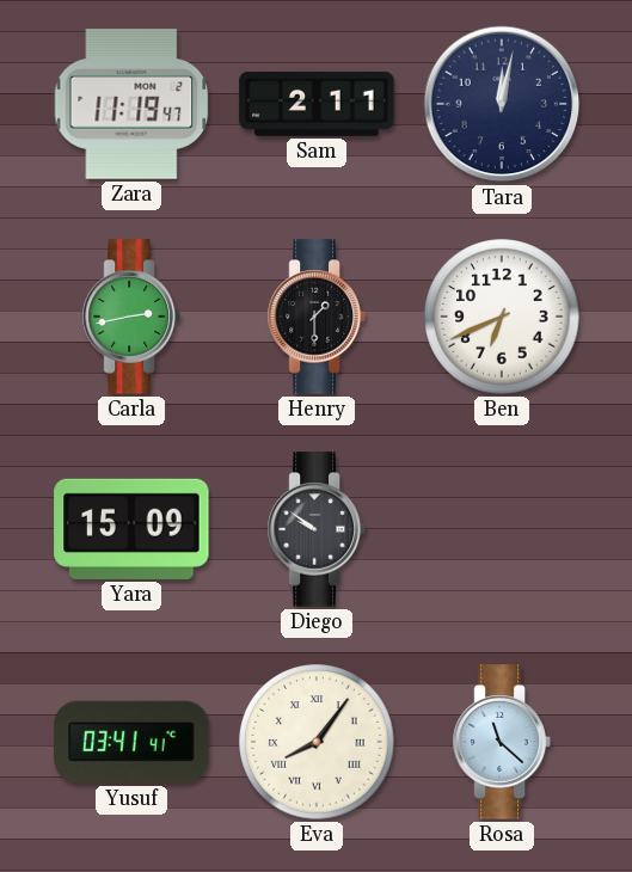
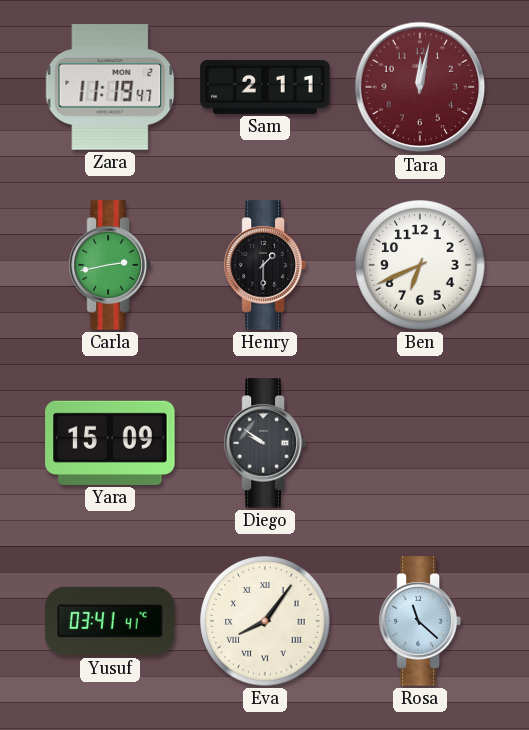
Tara dial: navy -> burgundy
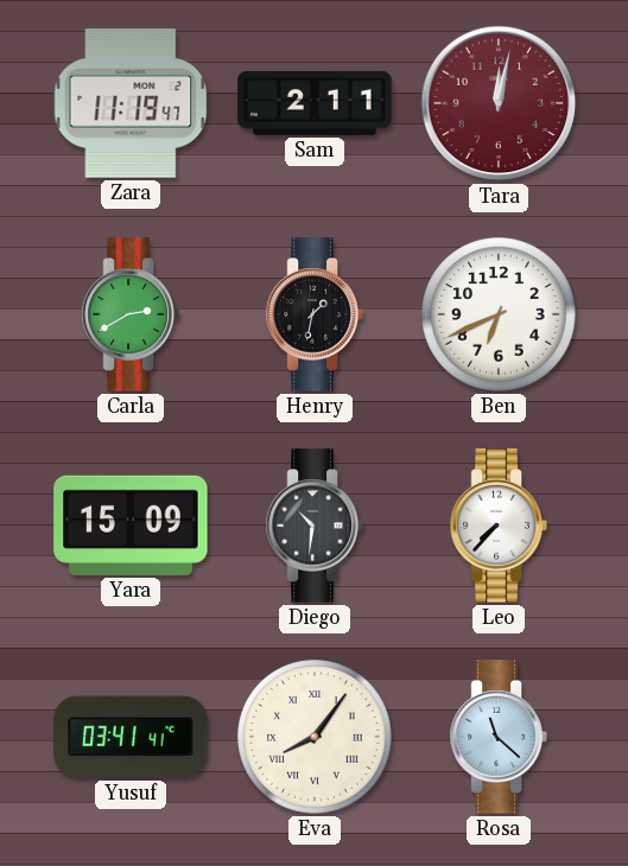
Carla: 2:43 -> 2:40
Henry: 1:30 -> 1:32
Diego: 9:51 -> 10:31
Leo: none -> 7:37
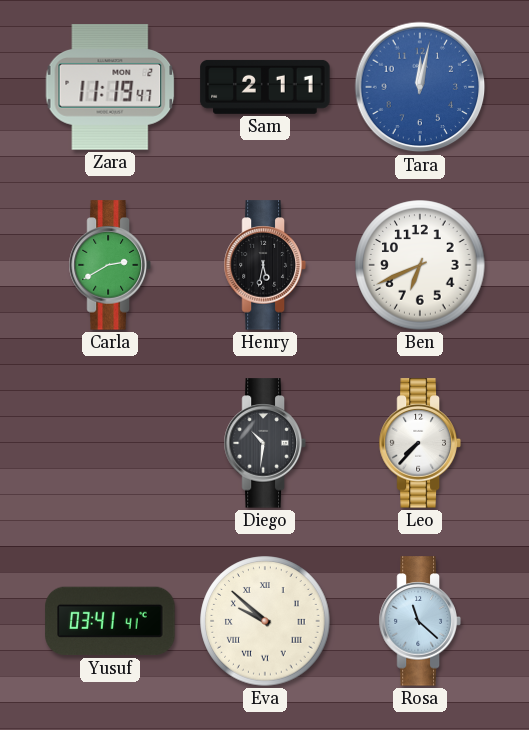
Tara dial: burgundy -> blue
Henry: 1:32 -> 5:32
Yara: 15:09 -> none
Eva: 8:06 -> 9:52
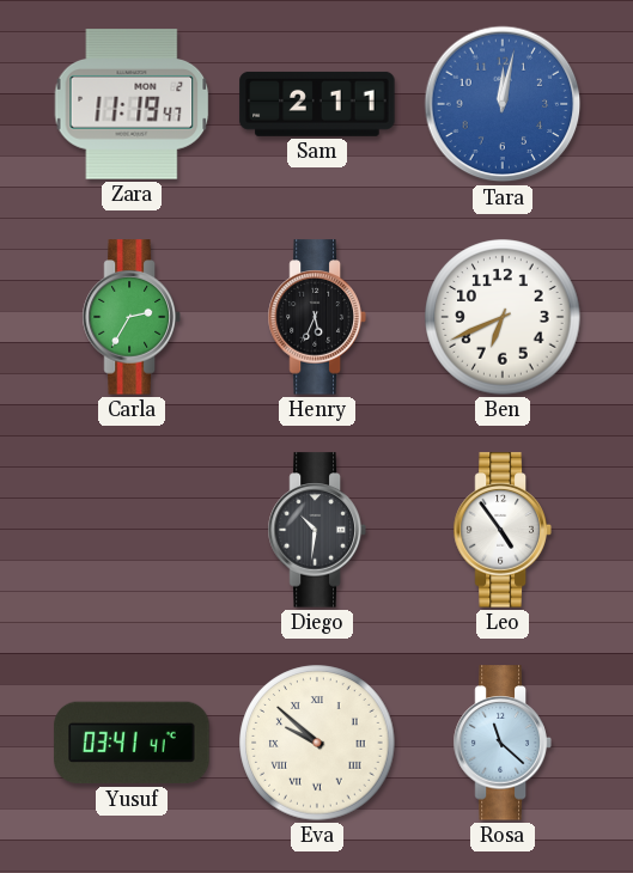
Carla: 2:40 -> 2:35
Henry: 5:32 -> 5:34
Leo: 7:37 -> 4:54
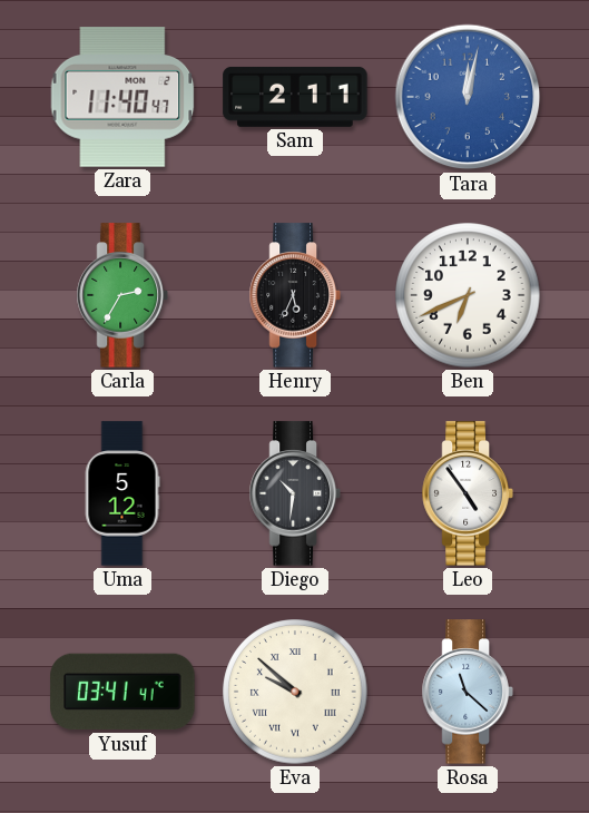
Zara: 11:19 -> 11:40
Uma: none -> 5:12
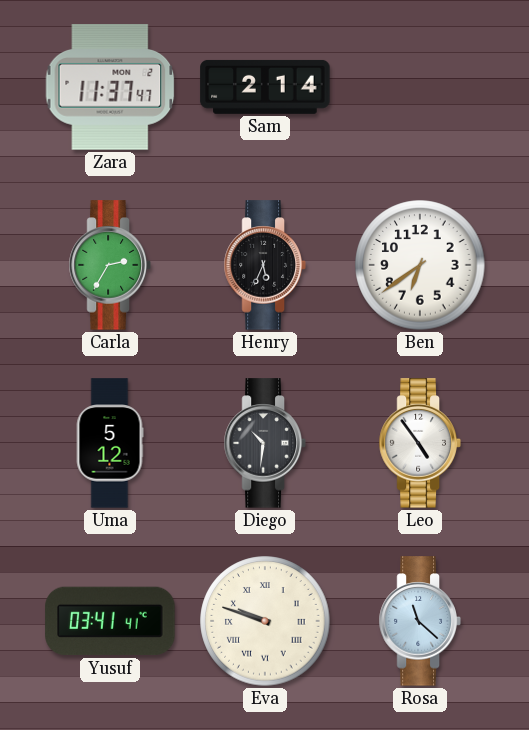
Zara: 11:40 -> 11:37
Sam: 2:11 -> 2:14
Tara: 12:02 -> none
Ben: 6:41 -> 6:39
Eva: 9:52 -> 9:48
